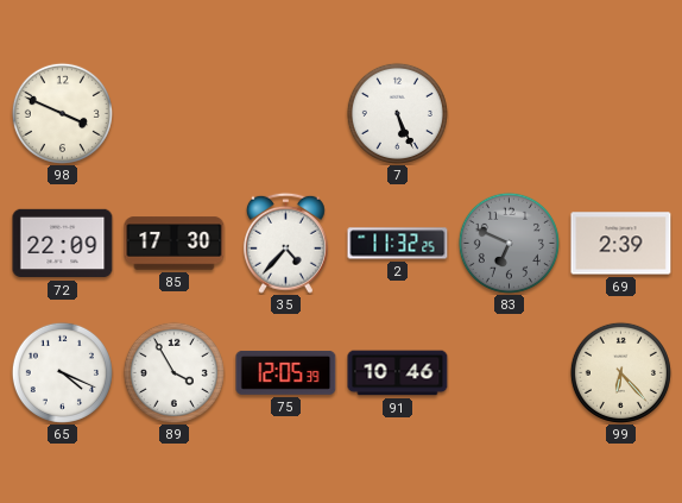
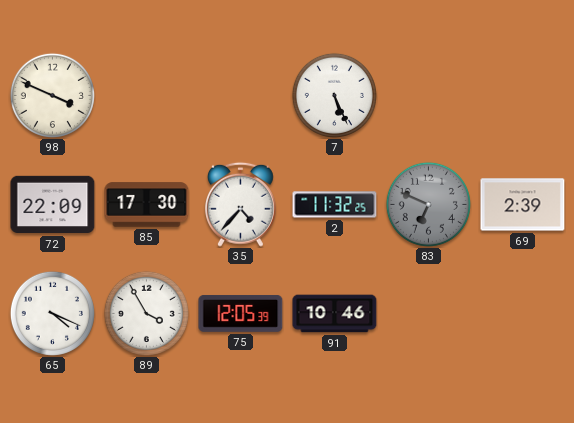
99: 6:23 -> none
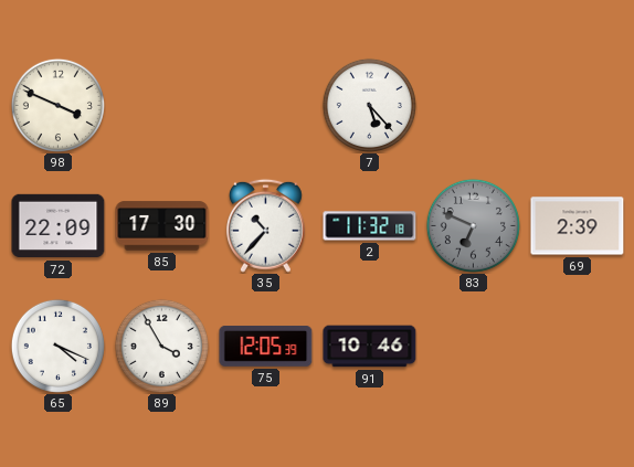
7: 5:26 -> 5:23
35: 4:37 -> 10:37
2: 11:32:25 -> 11:32:18
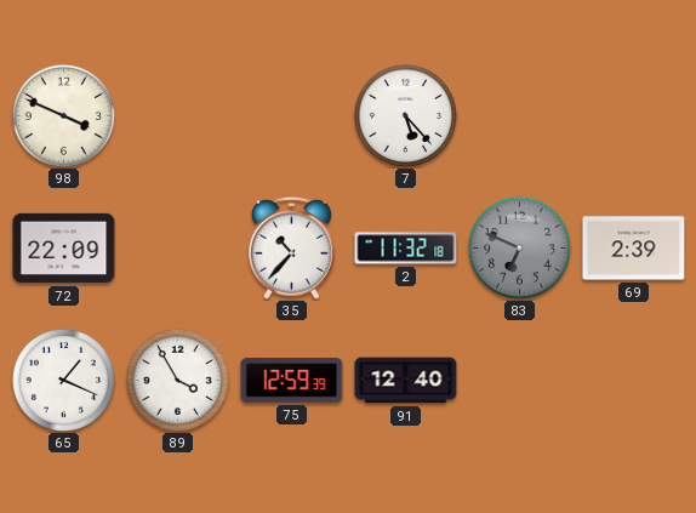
85: 17:30 -> none
65: 4:19 -> 1:19
75: 12:05 -> 12:59
91: 10:46 -> 12:40
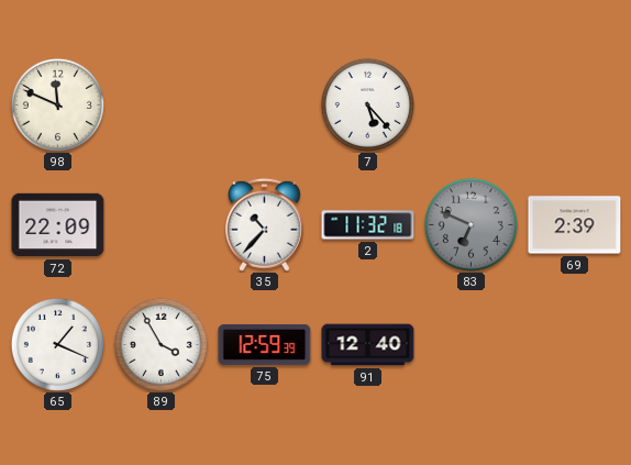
98: 3:49 -> 11:49
